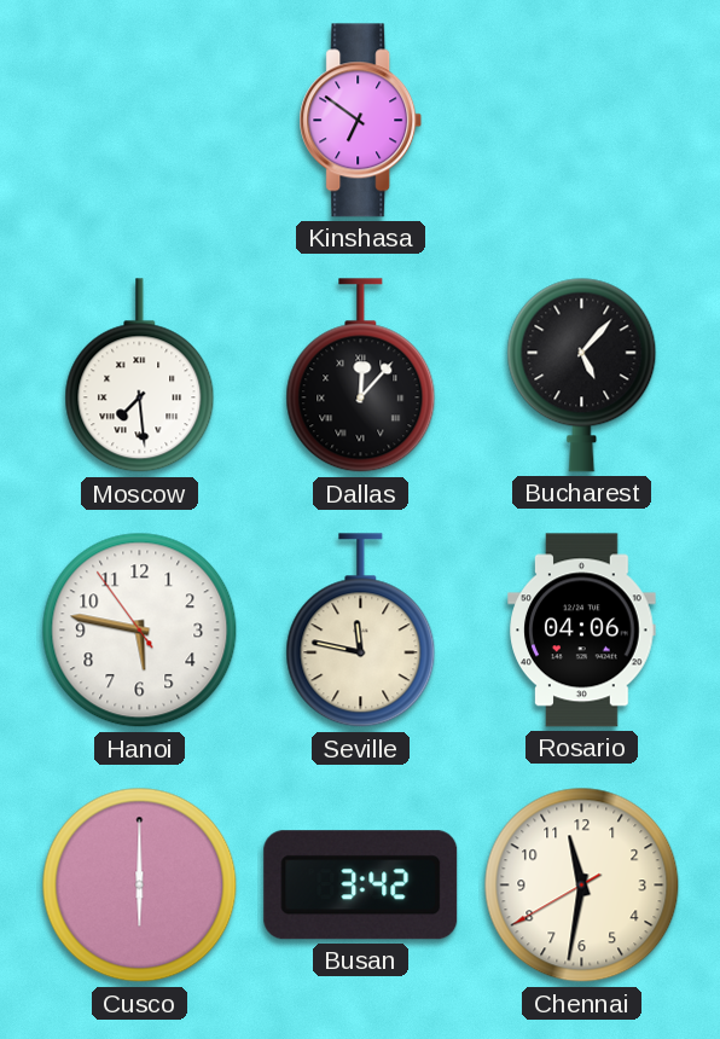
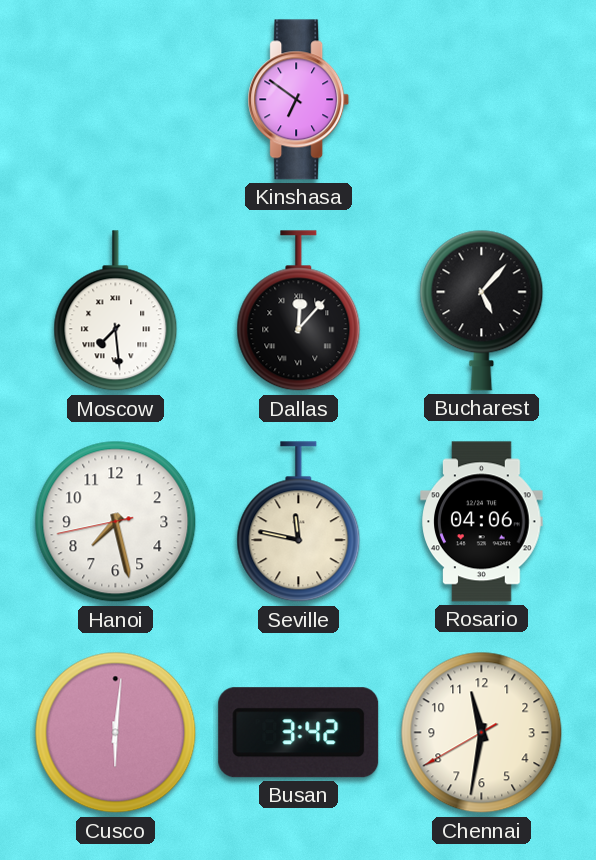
Hanoi: 5:46 -> 7:27
Cusco: 6:00 -> 6:01
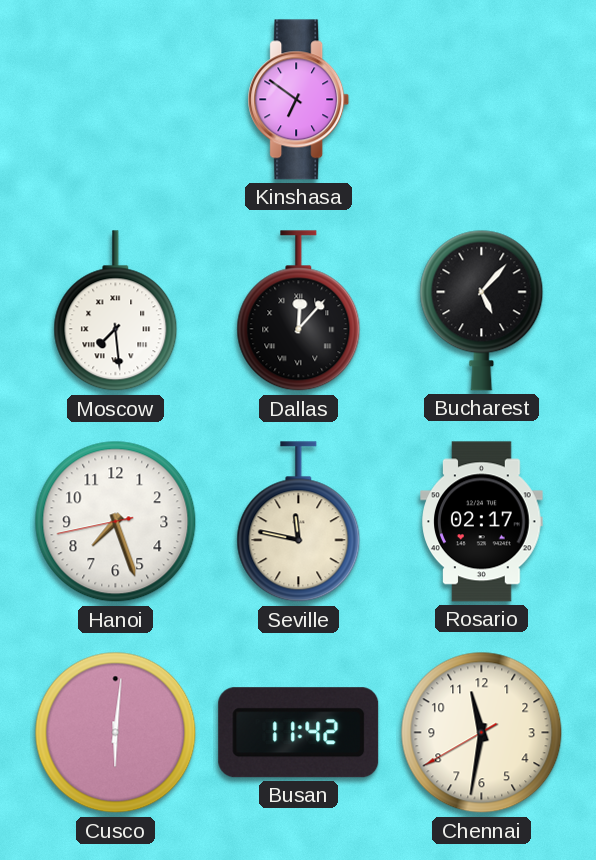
Hanoi: 7:27 -> 7:26
Rosario: 04:06 -> 02:17
Busan: 3:42 -> 11:42
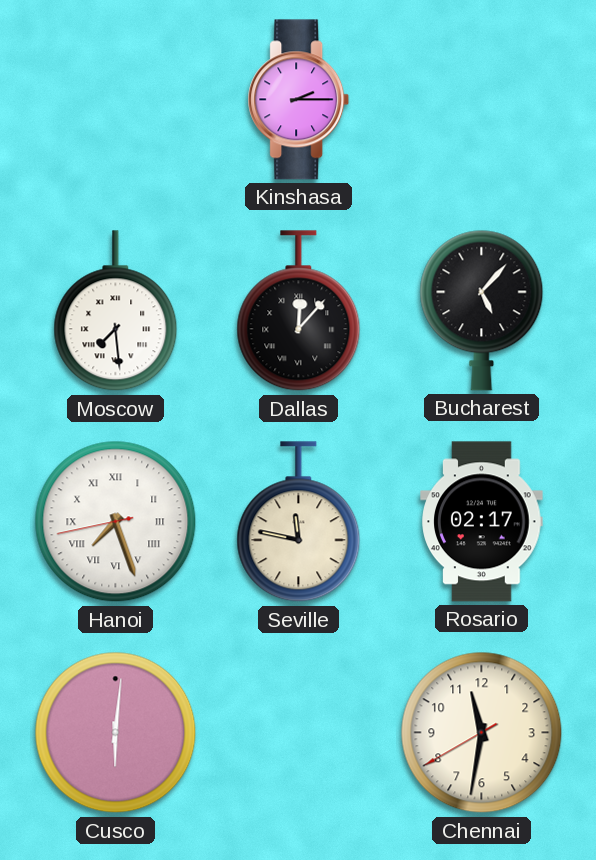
Kinshasa: 6:51 -> 2:15
Hanoi numerals: Arabic -> Roman
Busan: 11:42 -> none
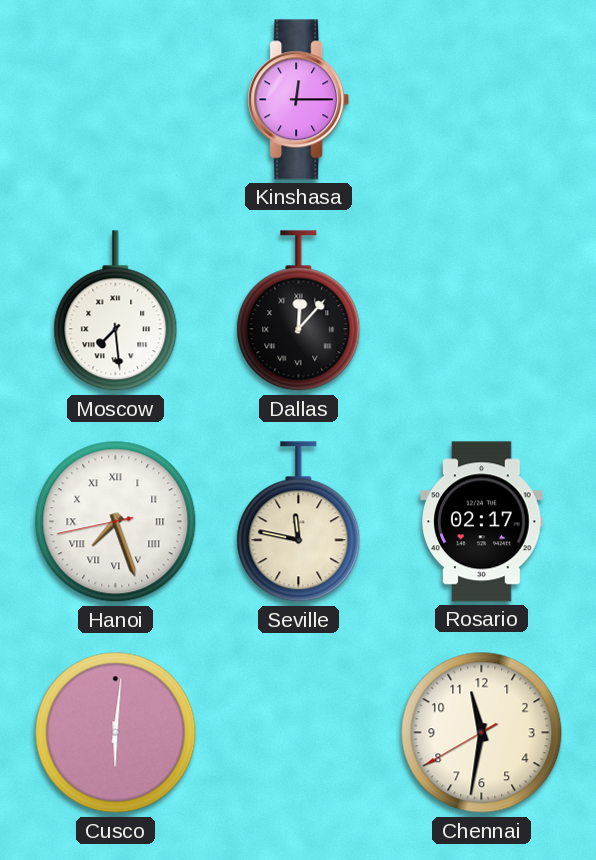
Kinshasa: 2:15 -> 12:15
Bucharest: 5:07 -> none
